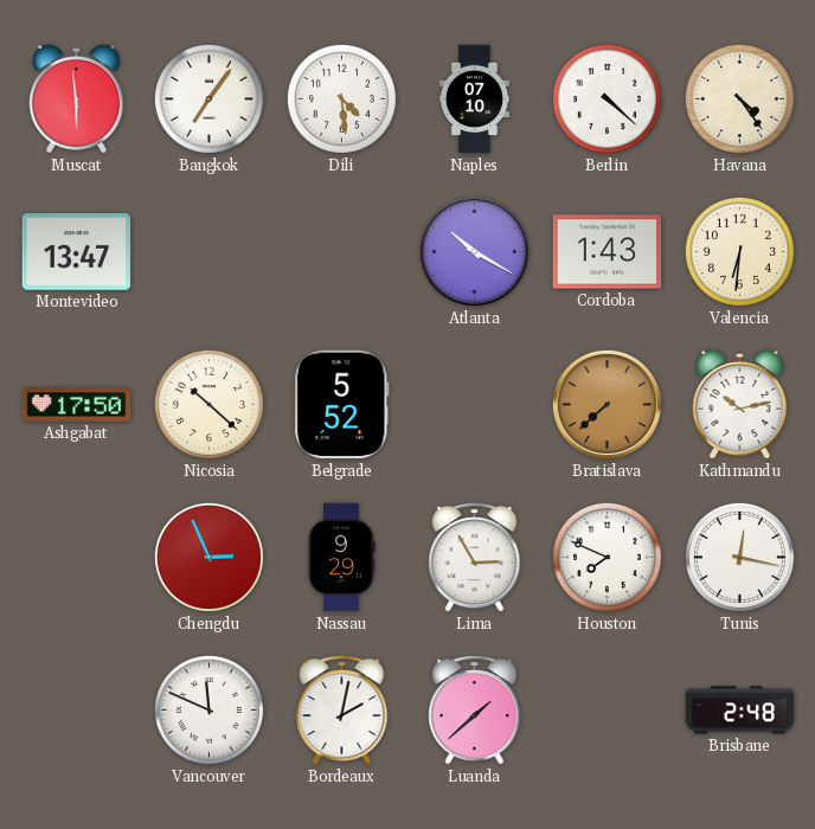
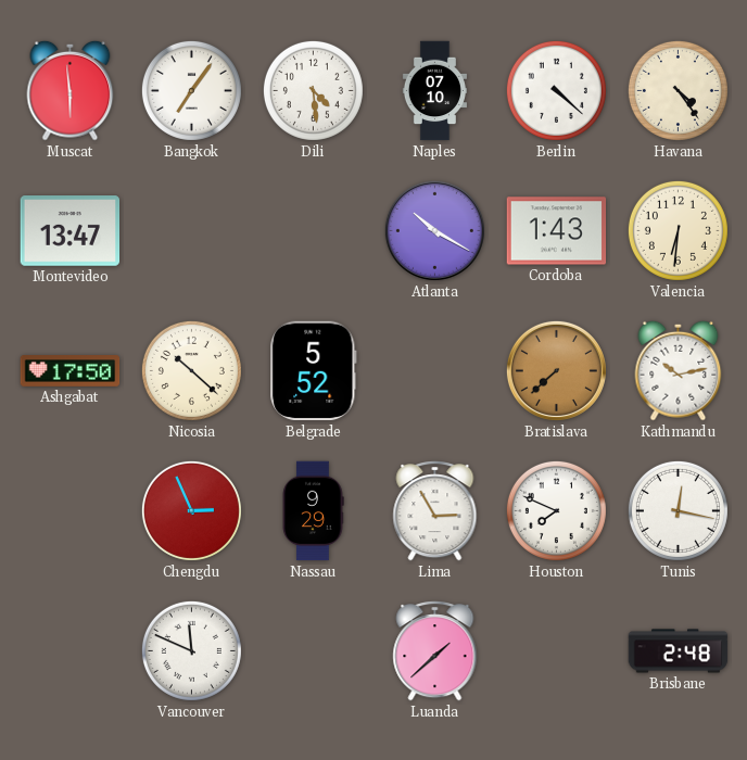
Bordeaux: 2:02 -> none
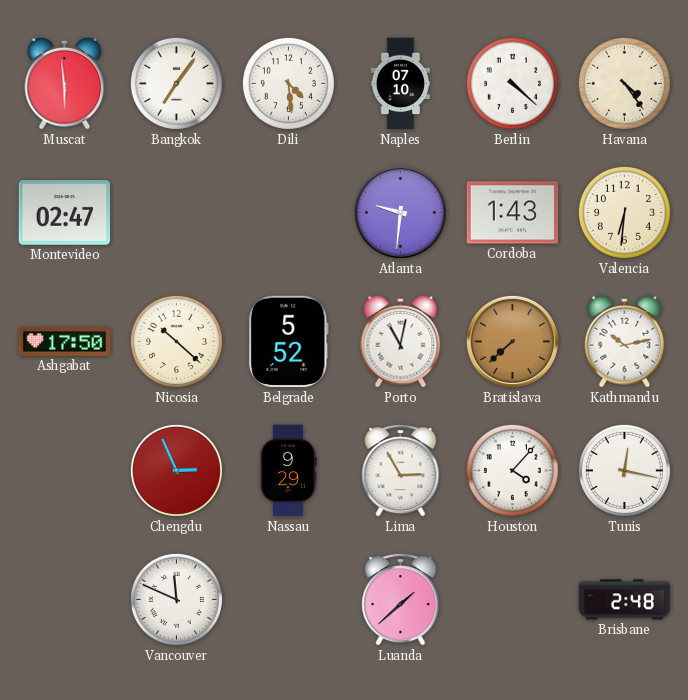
Montevideo: 13:47 -> 02:47
Atlanta: 10:20 -> 9:31
Porto: none -> 11:02
Houston: 7:49 -> 4:07
